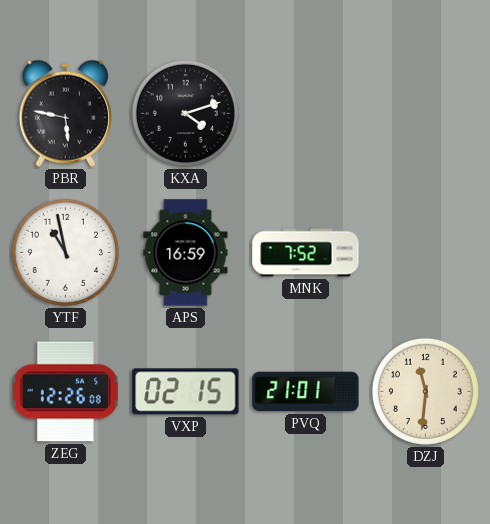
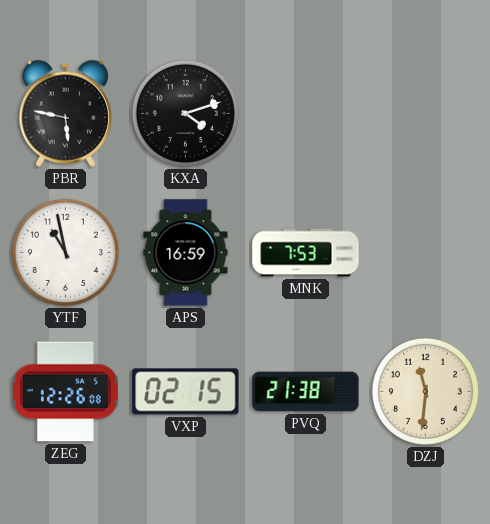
MNK: 7:52 -> 7:53
PVQ: 21:01 -> 21:38
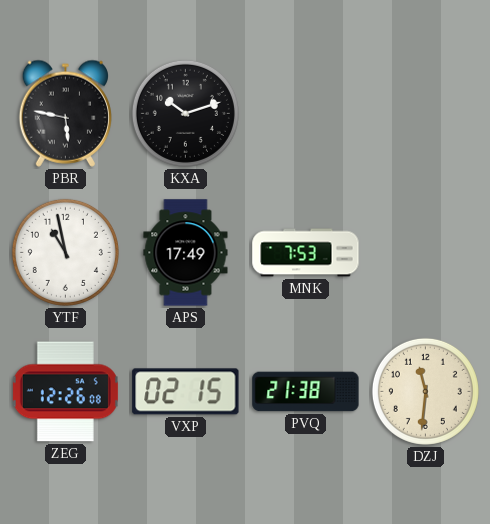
KXA: 4:12 -> 10:12
APS: 16:59 -> 17:49
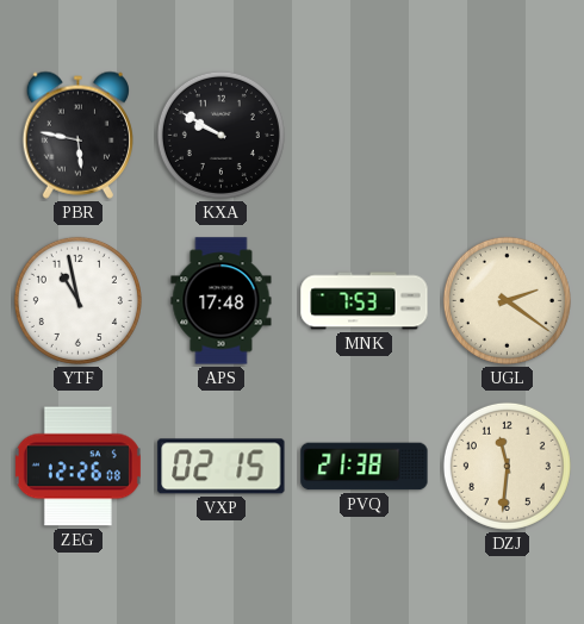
KXA: 10:12 -> 9:50
APS: 17:49 -> 17:48
UGL: none -> 2:21
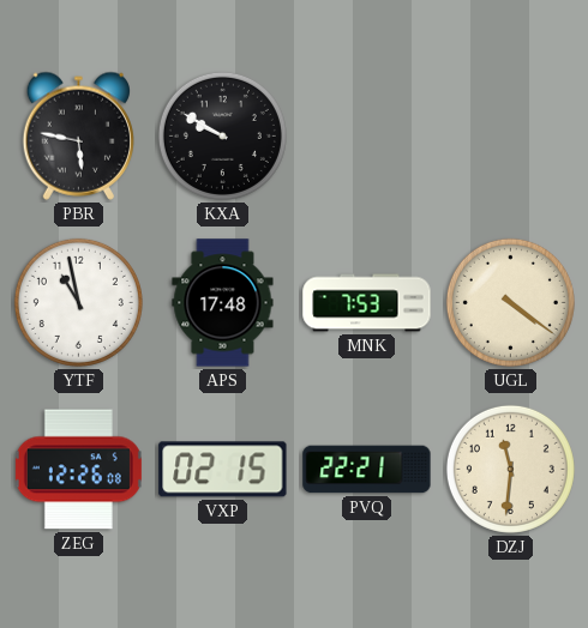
UGL: 2:21 -> 4:21
PVQ: 21:38 -> 22:21
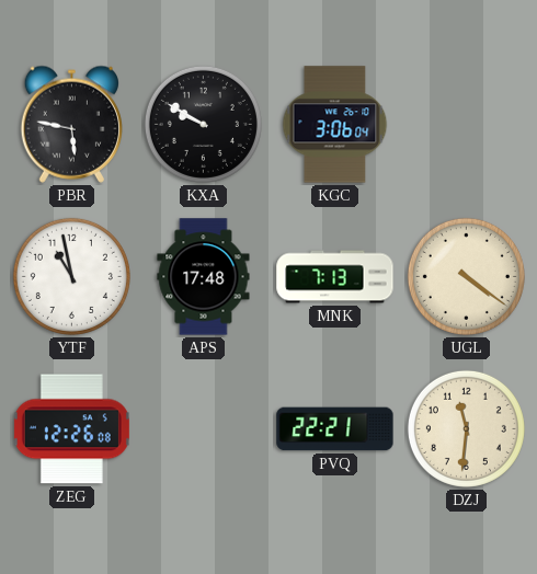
KGC: none -> 3:06
MNK: 7:53 -> 7:13
VXP: 02:15 -> none
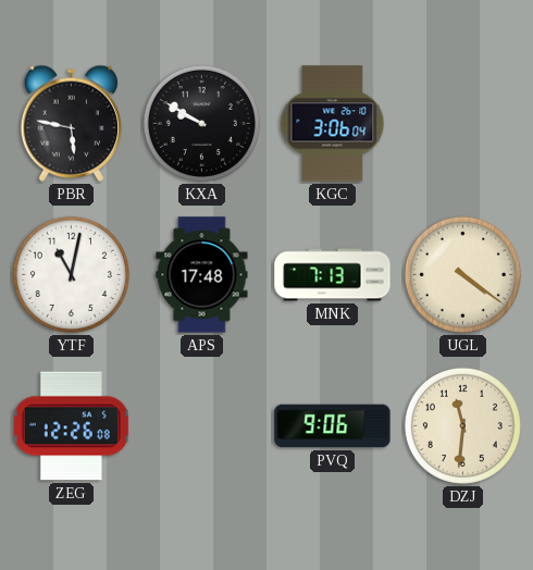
YTF: 10:58 -> 11:02
PVQ: 22:21 -> 9:06
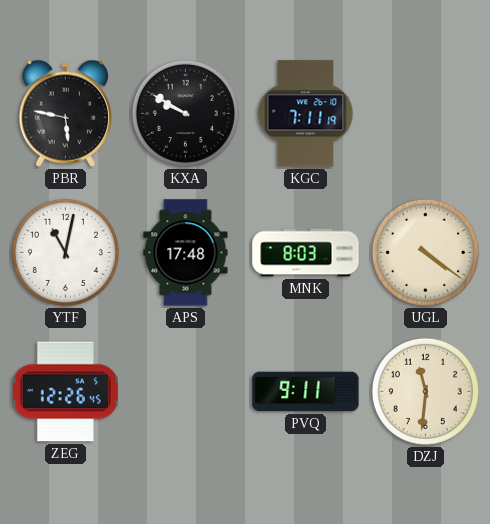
KGC: 3:06 -> 7:11
MNK: 7:13 -> 8:03
ZEG: 12:26:08 -> 12:26:45
PVQ: 9:06 -> 9:11
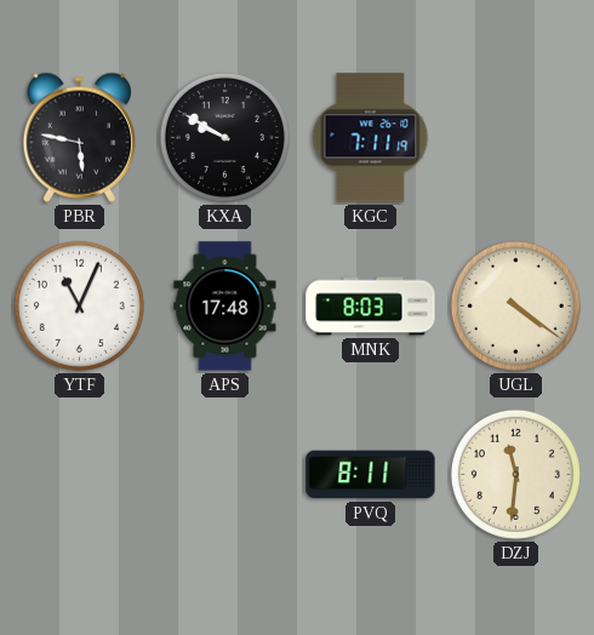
YTF: 11:02 -> 11:04
ZEG: 12:26 -> none
PVQ: 9:11 -> 8:11
